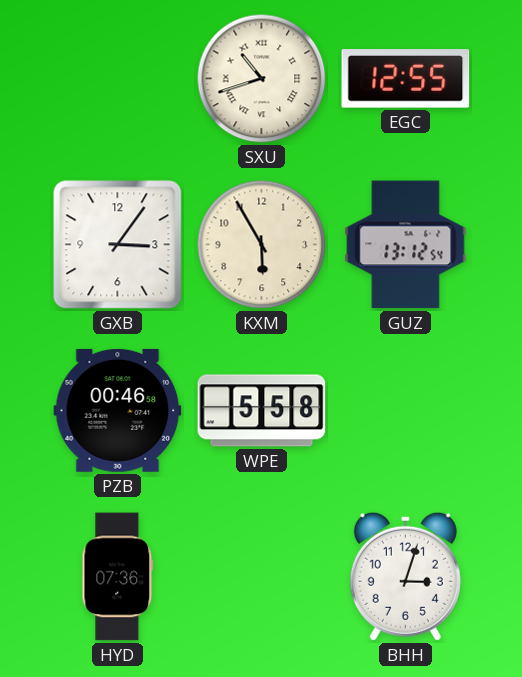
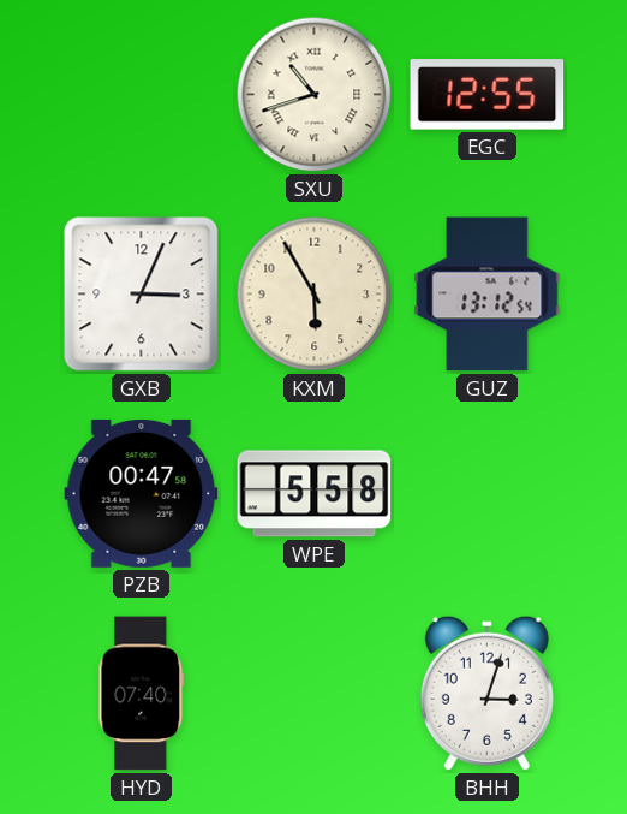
GXB: 3:06 -> 3:04
PZB: 00:46 -> 00:47
HYD: 07:36 -> 07:40
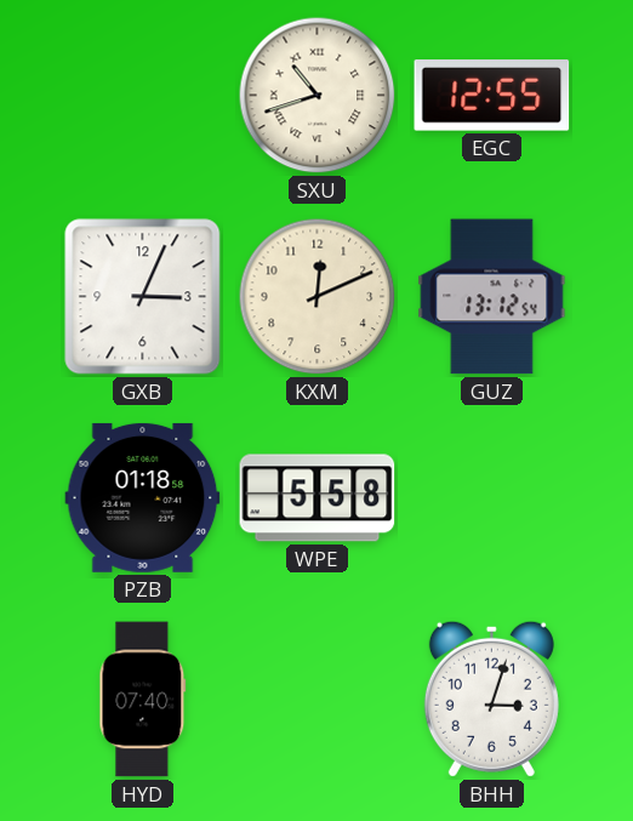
KXM: 5:55 -> 12:11
PZB: 00:47 -> 01:18
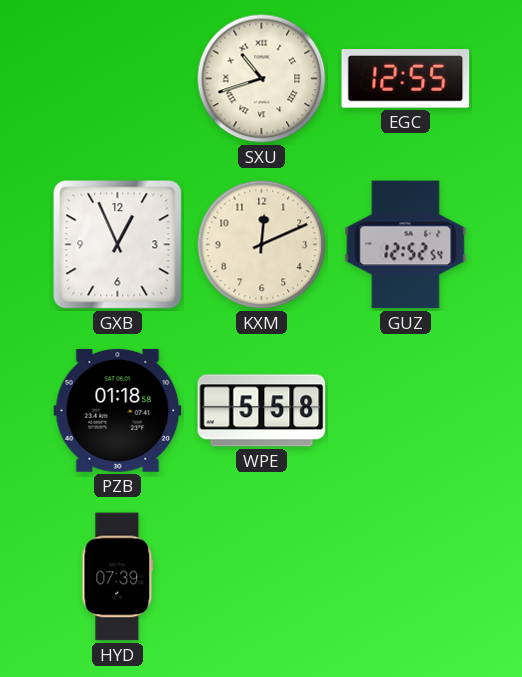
GXB: 3:04 -> 12:56
GUZ: 13:12 -> 12:52
HYD: 07:40 -> 07:39
BHH: 3:03 -> none
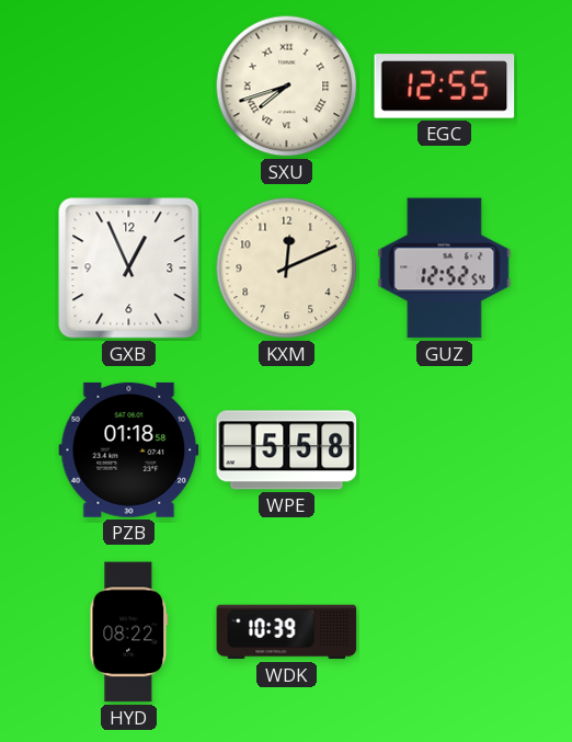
SXU: 10:42 -> 7:42
HYD: 07:39 -> 08:22
WDK: none -> 10:39
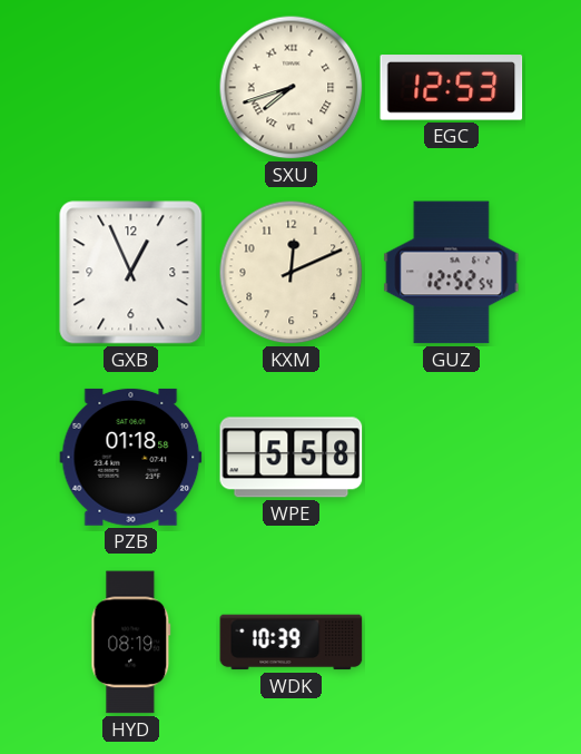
EGC: 12:55 -> 12:53
HYD: 08:22 -> 08:19
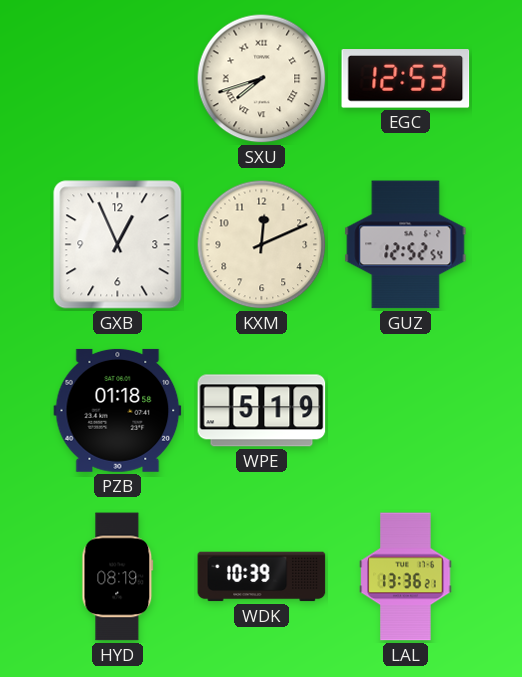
WPE: 5:58 -> 5:19
LAL: none -> 13:36
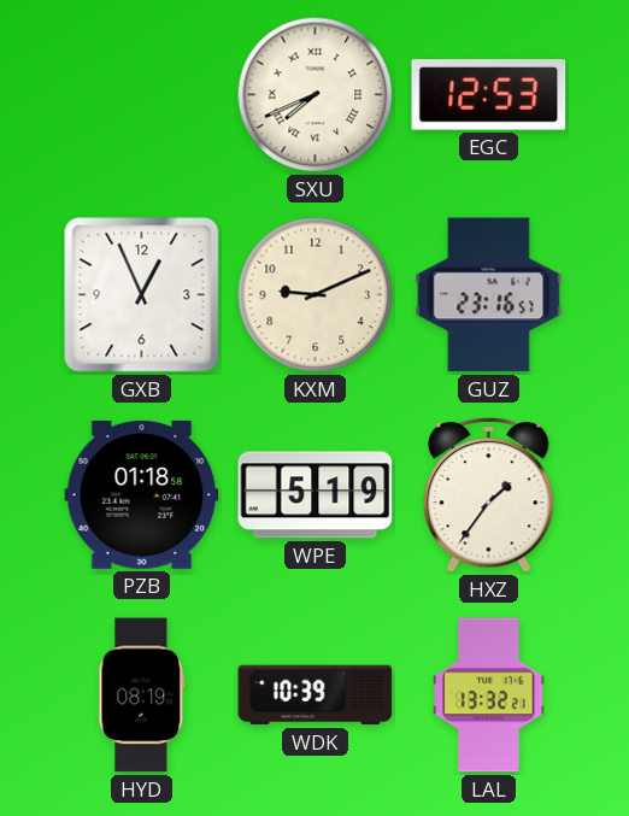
SXU: 7:42 -> 7:41
KXM: 12:11 -> 9:11
GUZ: 12:52 -> 23:16
HXZ: none -> 1:36
LAL: 13:36 -> 13:32
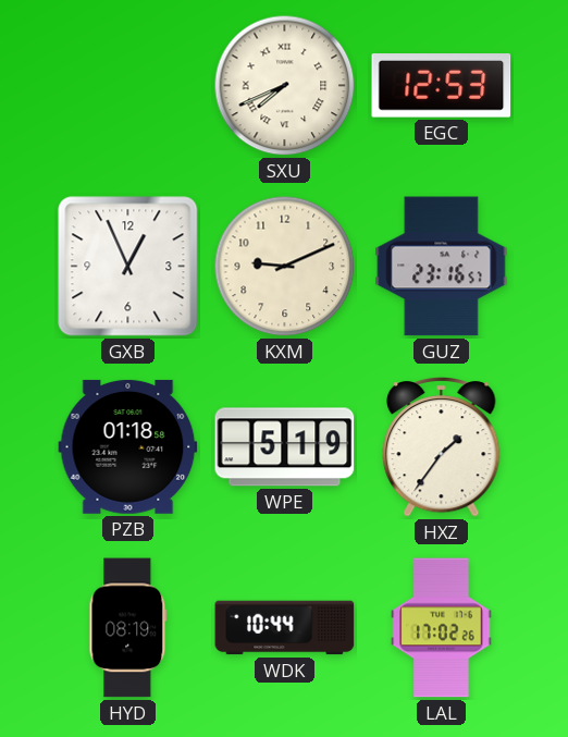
WDK: 10:39 -> 10:44
LAL: 13:32 -> 17:02
